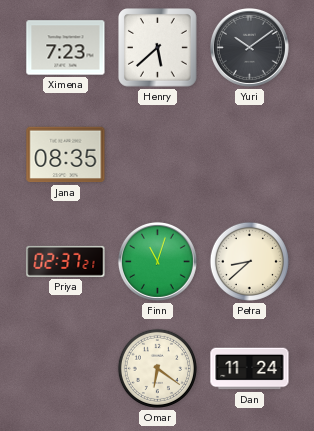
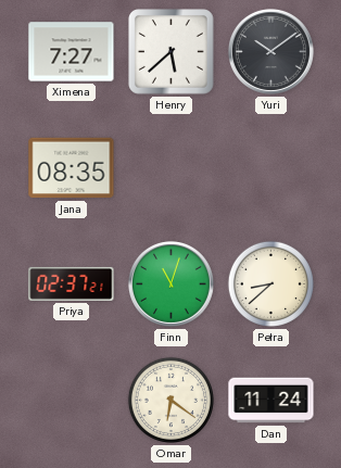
Ximena: 7:23 -> 7:27
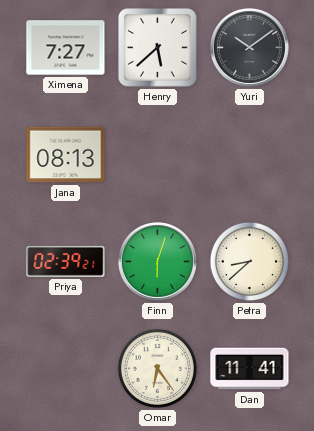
Jana: 08:35 -> 08:13
Priya: 02:37 -> 02:39
Finn: 11:03 -> 6:03
Omar: 6:21 -> 6:24
Dan: 11:24 -> 11:41
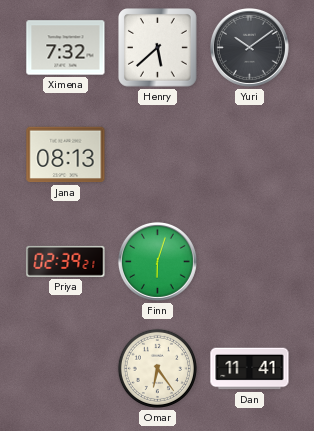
Ximena: 7:27 -> 7:32
Petra: 8:38 -> none
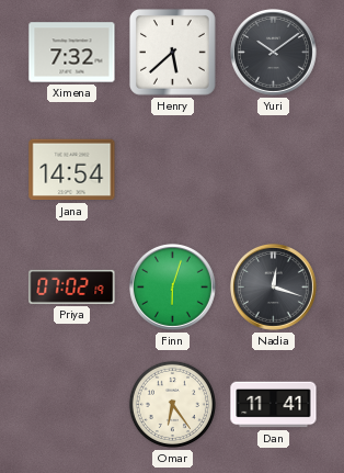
Jana: 08:13 -> 14:54
Priya: 02:39 -> 07:02
Nadia: none -> 12:18
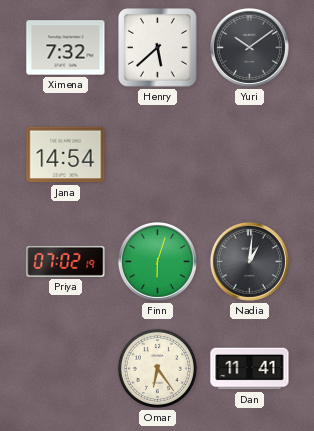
Nadia: 12:18 -> 1:01
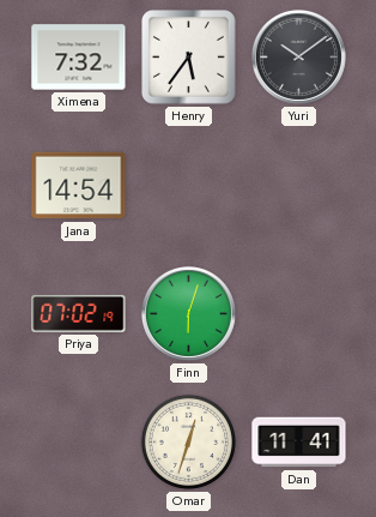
Henry: 5:38 -> 5:36
Nadia: 1:01 -> none
Omar: 6:24 -> 12:33
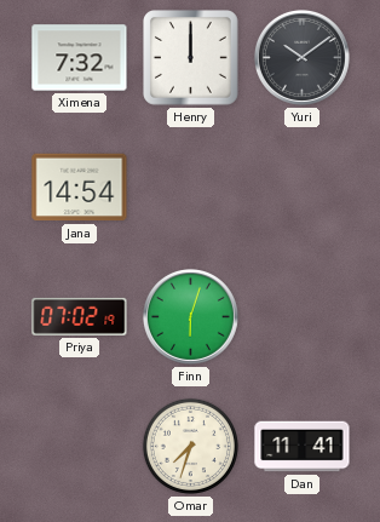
Henry: 5:36 -> 12:00
Omar: 12:33 -> 7:33
